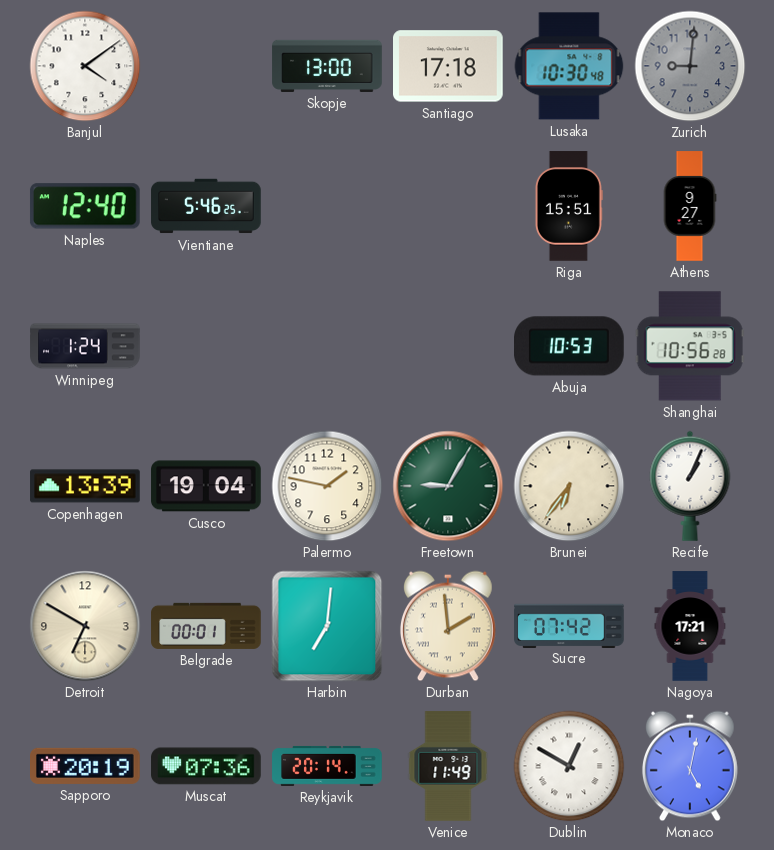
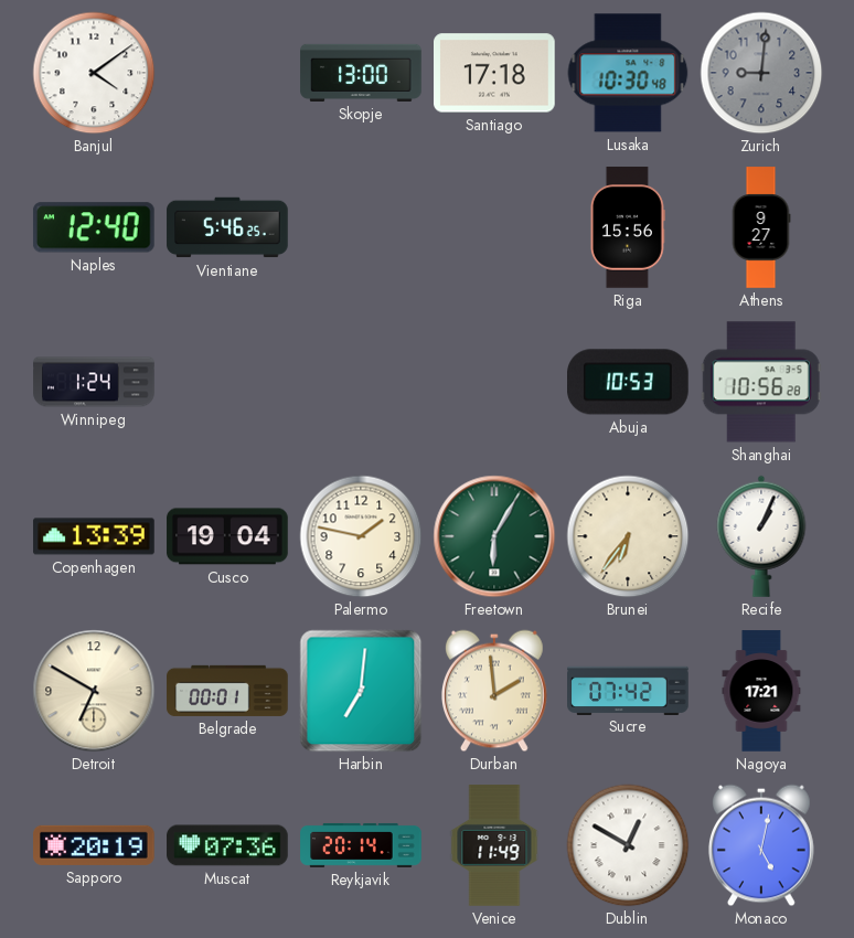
Riga: 15:51 -> 15:56
Freetown: 9:05 -> 6:05
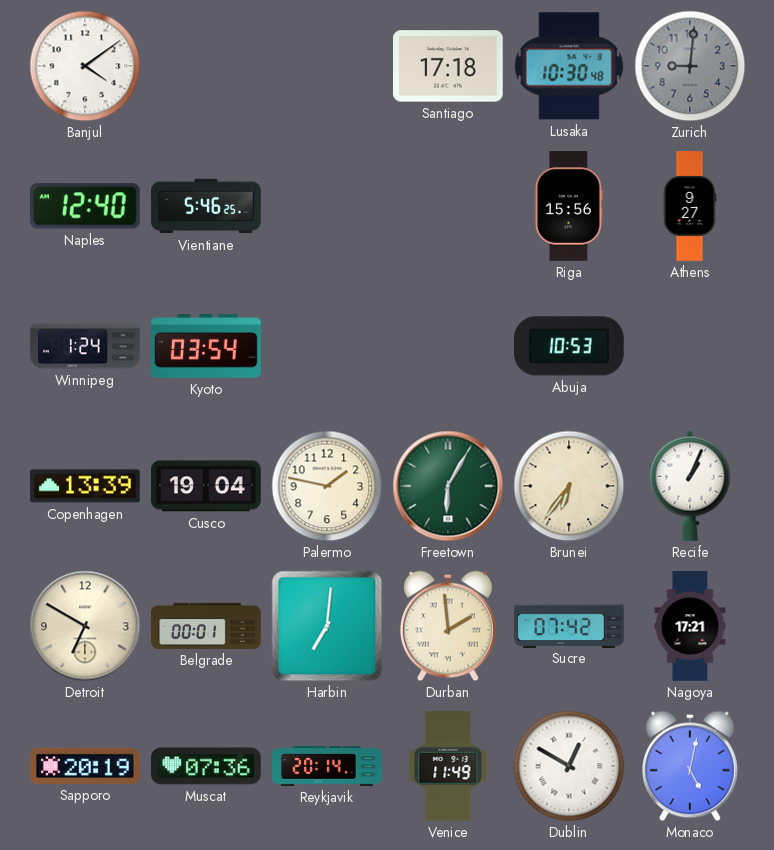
Skopje: 13:00 -> none
Kyoto: none -> 03:54
Shanghai: 10:56 -> none
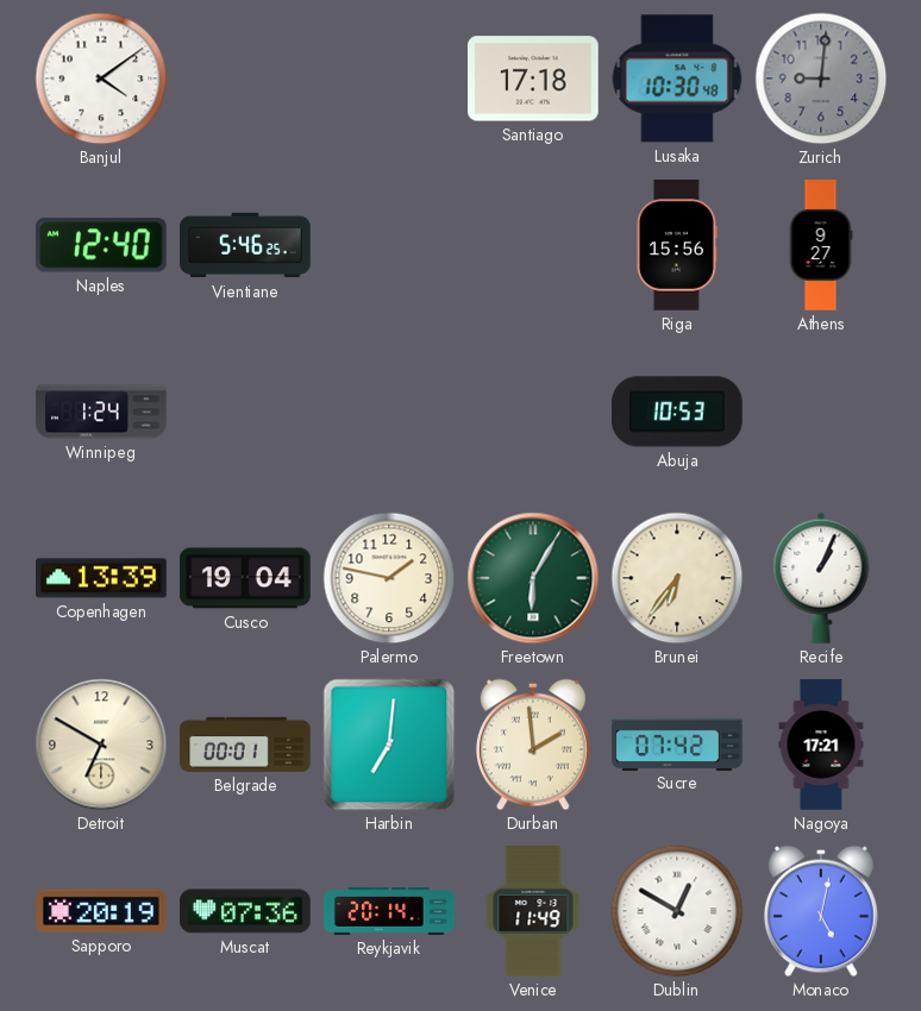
Kyoto: 03:54 -> none
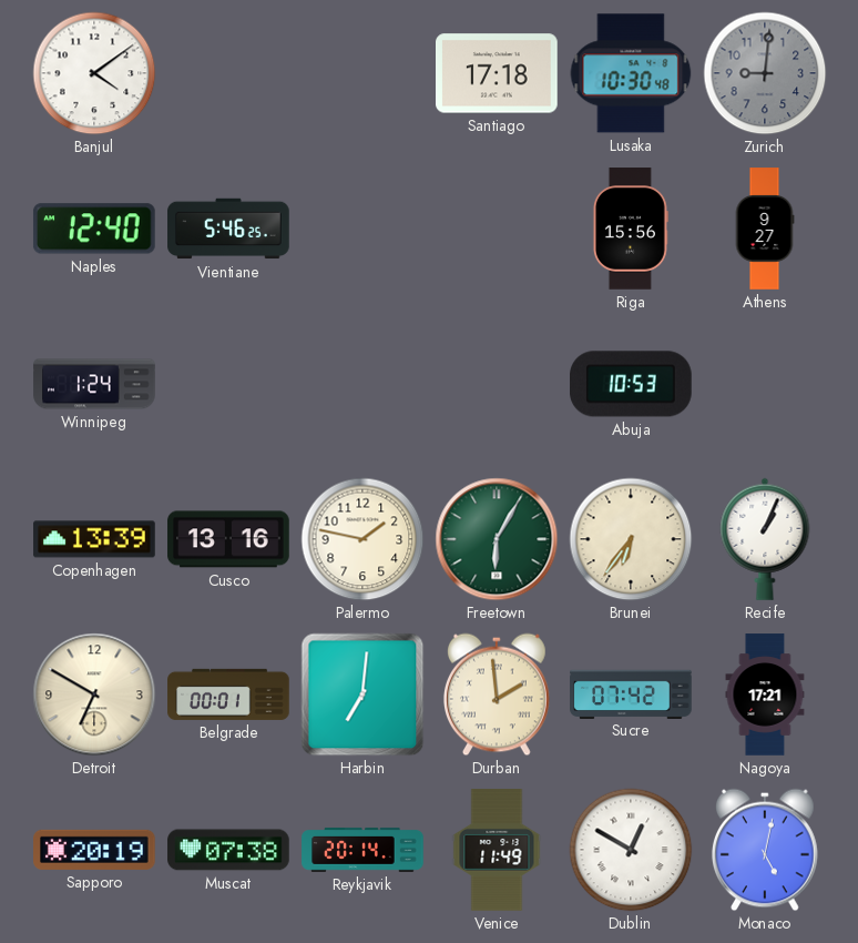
Cusco: 19:04 -> 13:16
Muscat: 07:36 -> 07:38
